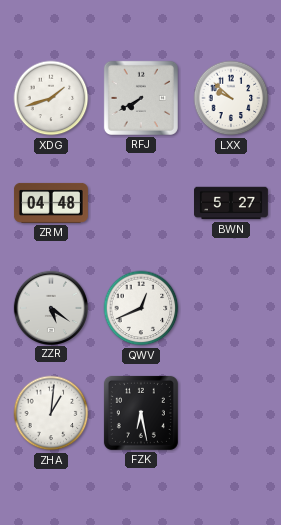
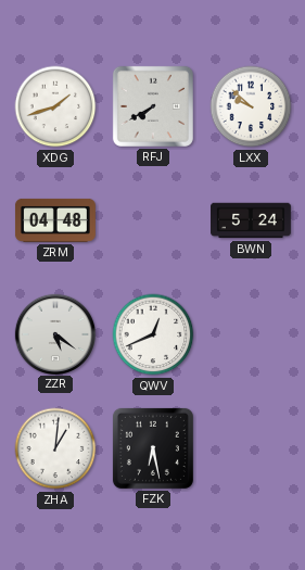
BWN: 5:27 -> 5:24
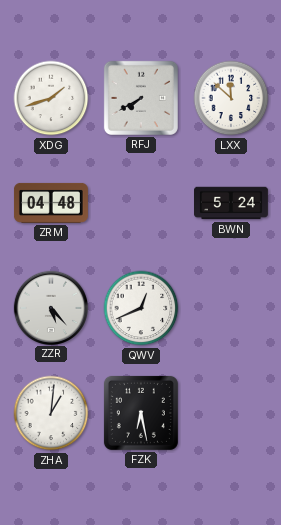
LXX: 9:52 -> 11:52
ZZR: 5:21 -> 5:23
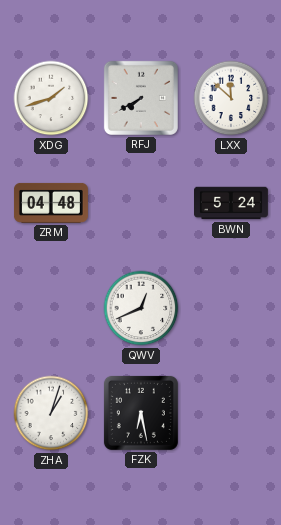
ZZR: 5:23 -> none
ZHA: 1:01 -> 1:03
